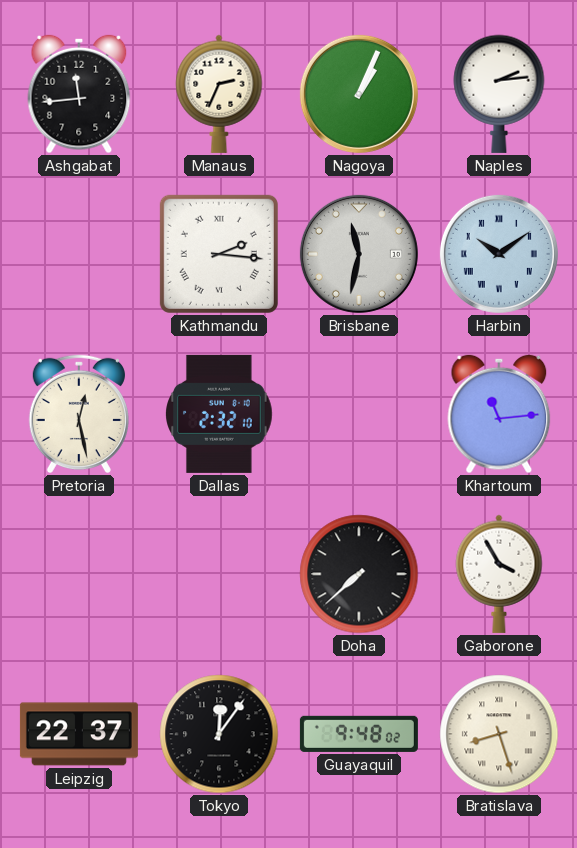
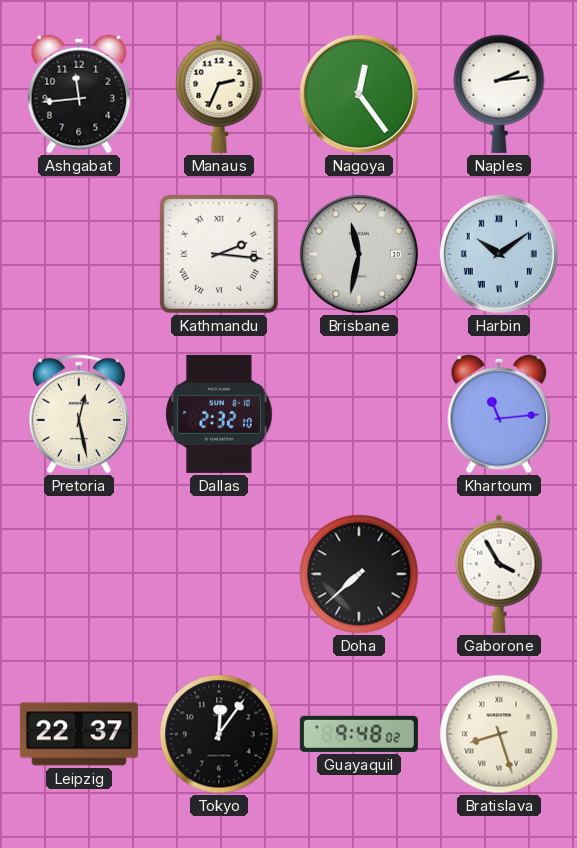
Nagoya: 1:04 -> 12:24
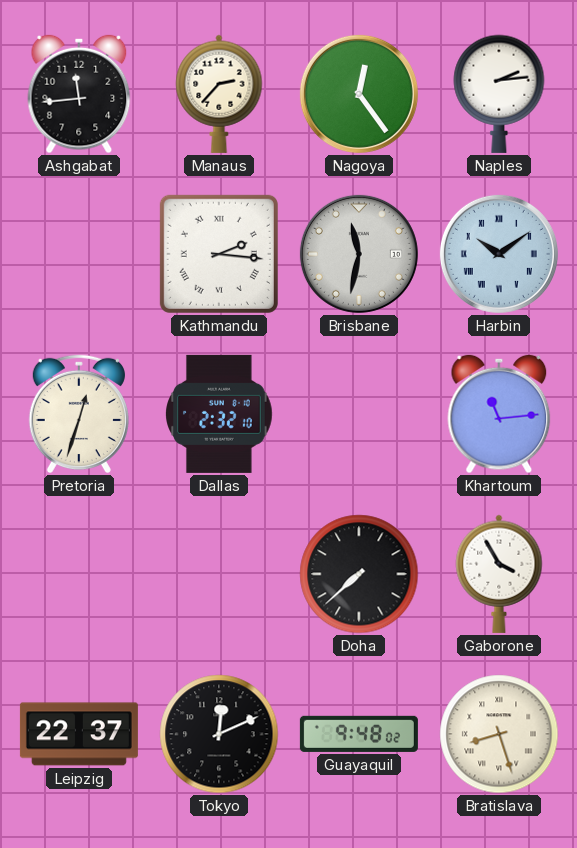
Manaus: 2:34 -> 2:37
Pretoria: 12:28 -> 12:33
Tokyo: 12:06 -> 12:11
